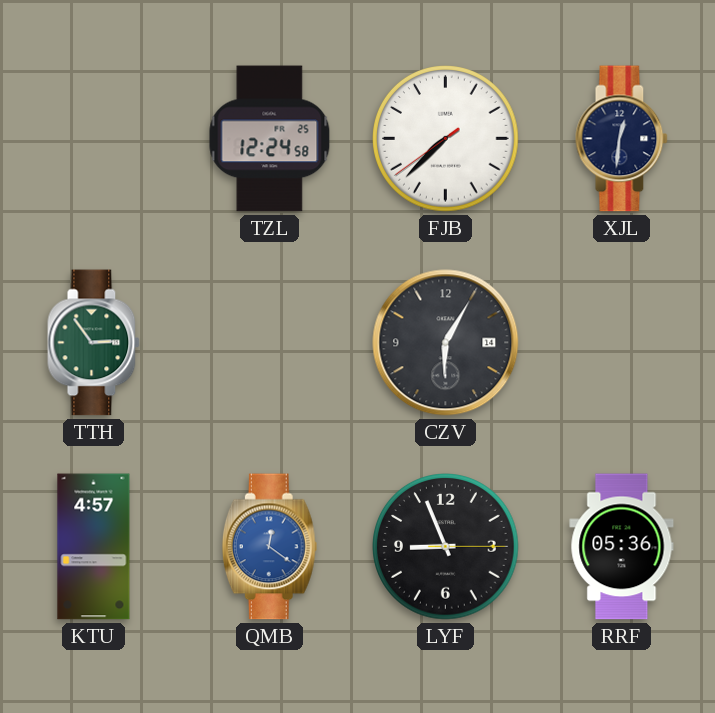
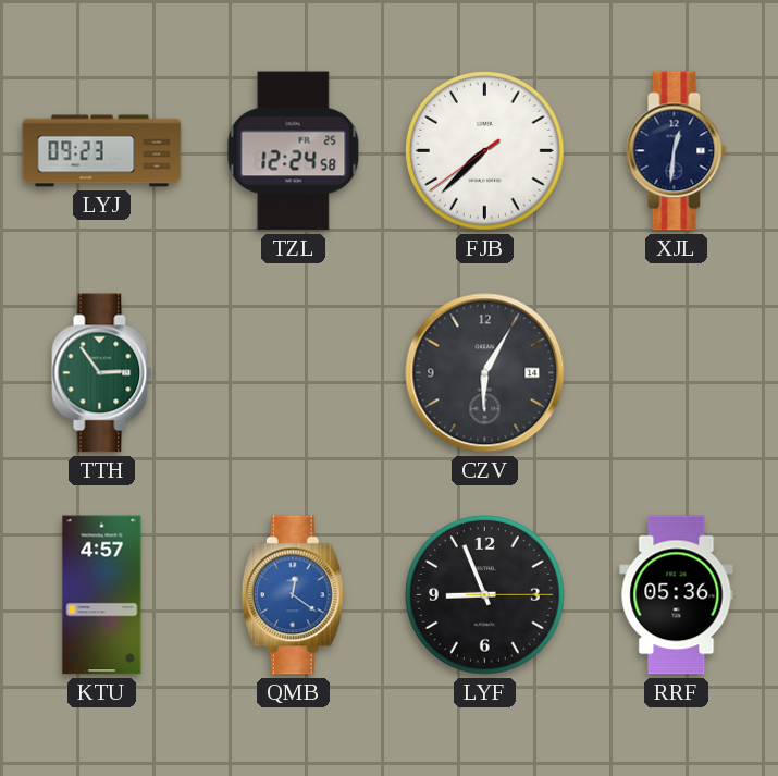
LYJ: none -> 09:23
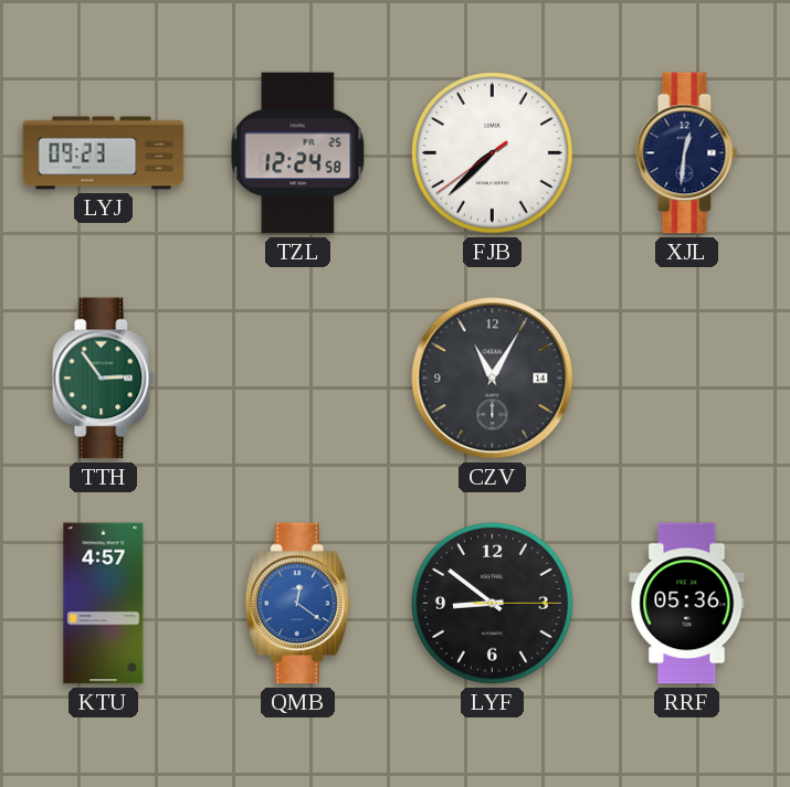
CZV: 6:05 -> 11:05
LYF: 8:56 -> 8:51
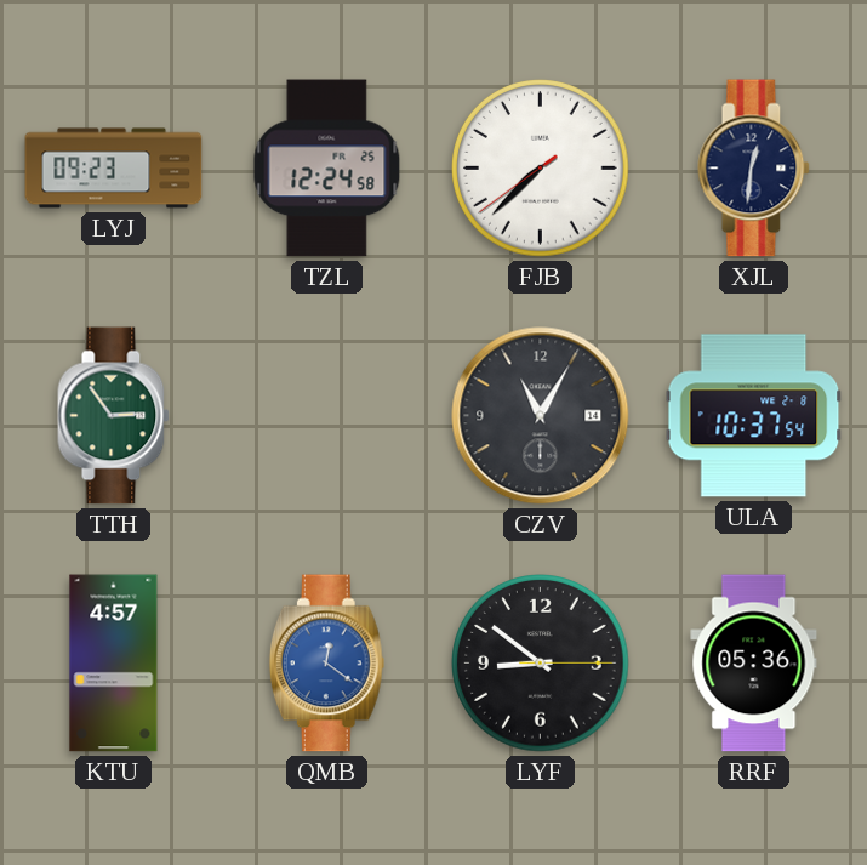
ULA: none -> 10:37
